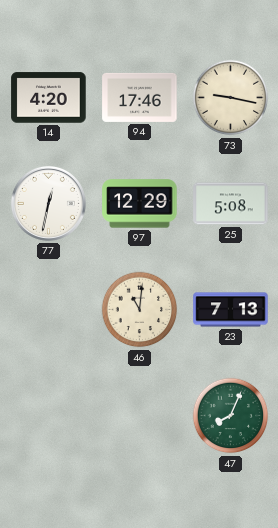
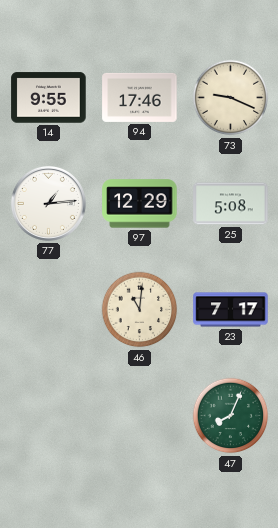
14: 4:20 -> 9:55
73: 9:17 -> 9:19
77: 12:32 -> 1:14
23: 7:13 -> 7:17
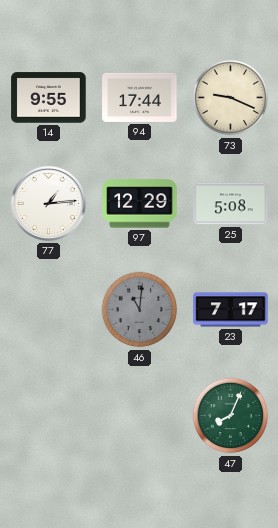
94: 17:46 -> 17:44
46 dial: cream -> grey
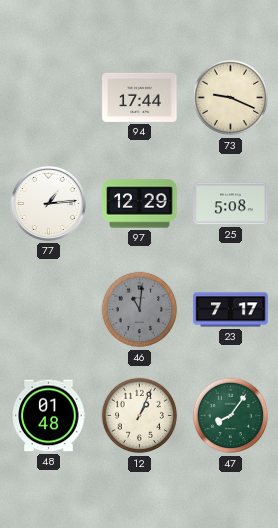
14: 9:55 -> none
48: none -> 01:48
12: none -> 1:04
47: 8:04 -> 8:06
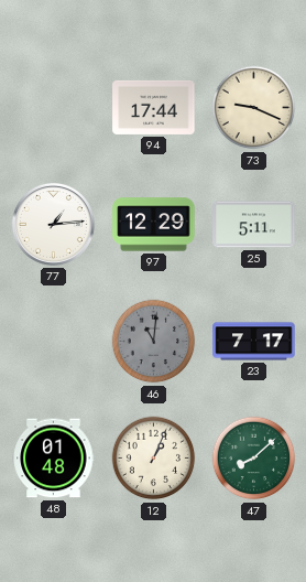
25: 5:08 -> 5:11
47: 8:06 -> 8:08
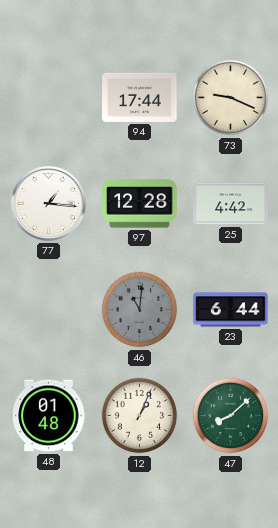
77: 1:14 -> 1:16
97: 12:29 -> 12:28
25: 5:11 -> 4:42
23: 7:17 -> 6:44
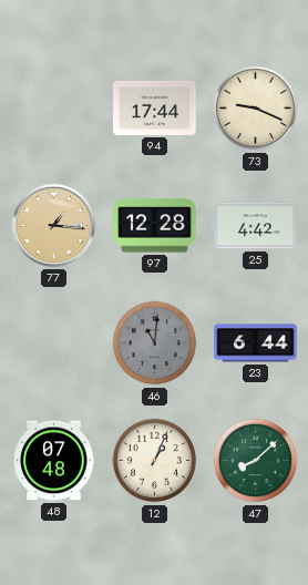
77 dial: white -> champagne
48: 01:48 -> 07:48
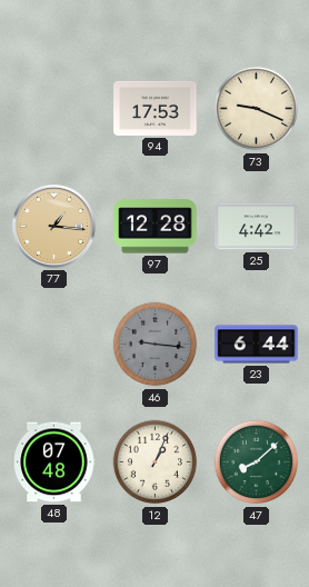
94: 17:44 -> 17:53
46: 11:01 -> 9:16
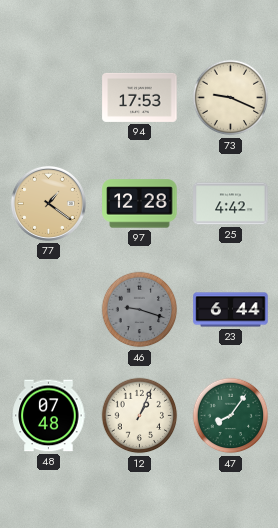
77: 1:16 -> 1:21
46: 9:16 -> 9:18
47: 8:08 -> 8:06
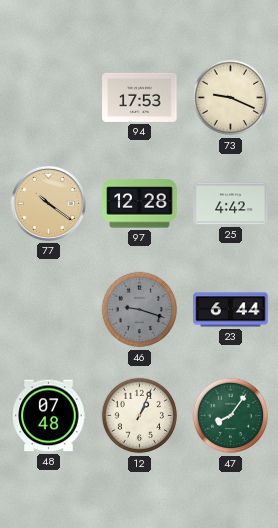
77: 1:21 -> 10:21
